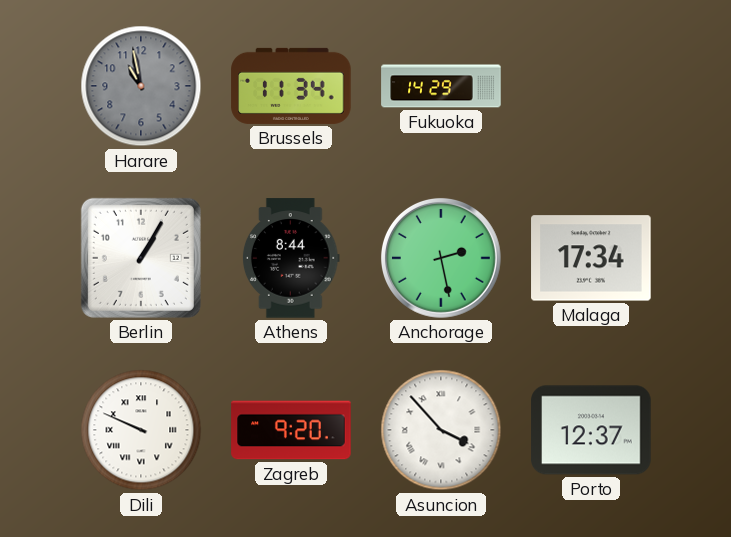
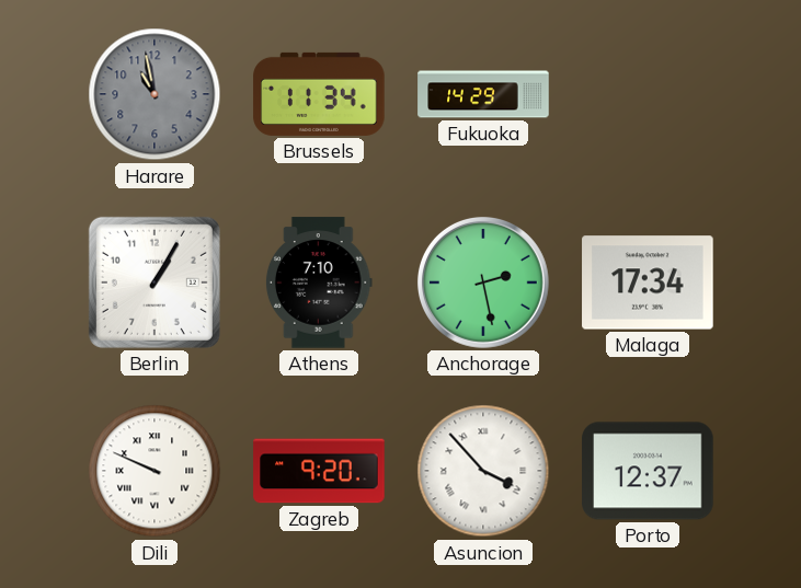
Athens: 8:44 -> 7:10
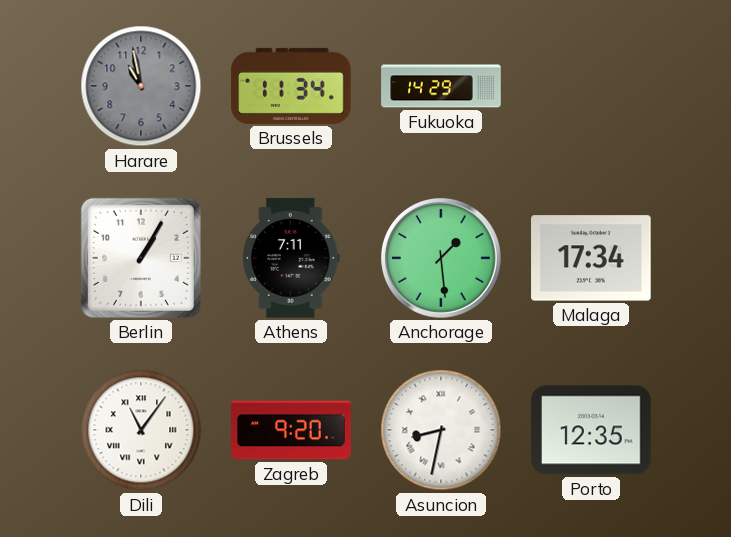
Athens: 7:10 -> 7:11
Anchorage: 2:28 -> 1:29
Dili: 9:49 -> 11:06
Asuncion: 3:53 -> 8:32
Porto: 12:37 -> 12:35
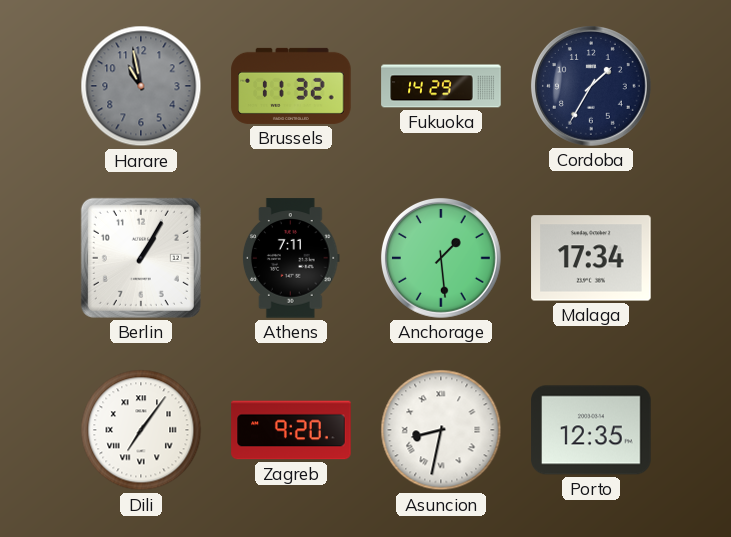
Brussels: 11:34 -> 11:32
Cordoba: none -> 1:35
Dili: 11:06 -> 7:06
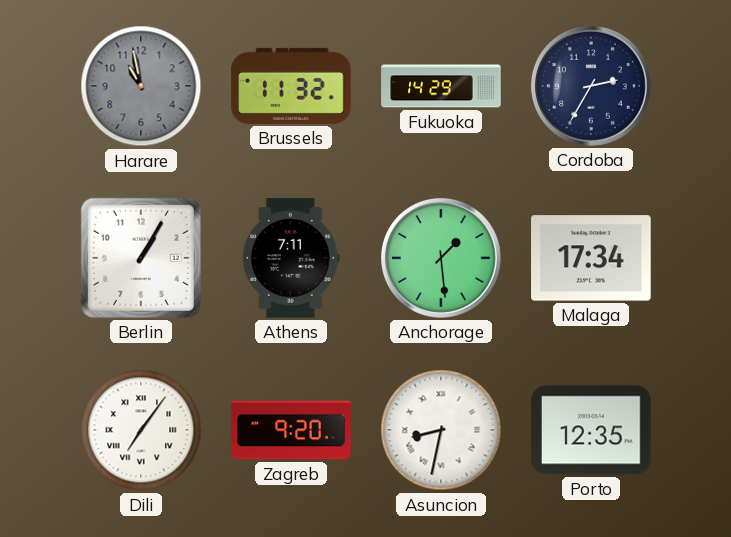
Cordoba: 1:35 -> 2:35
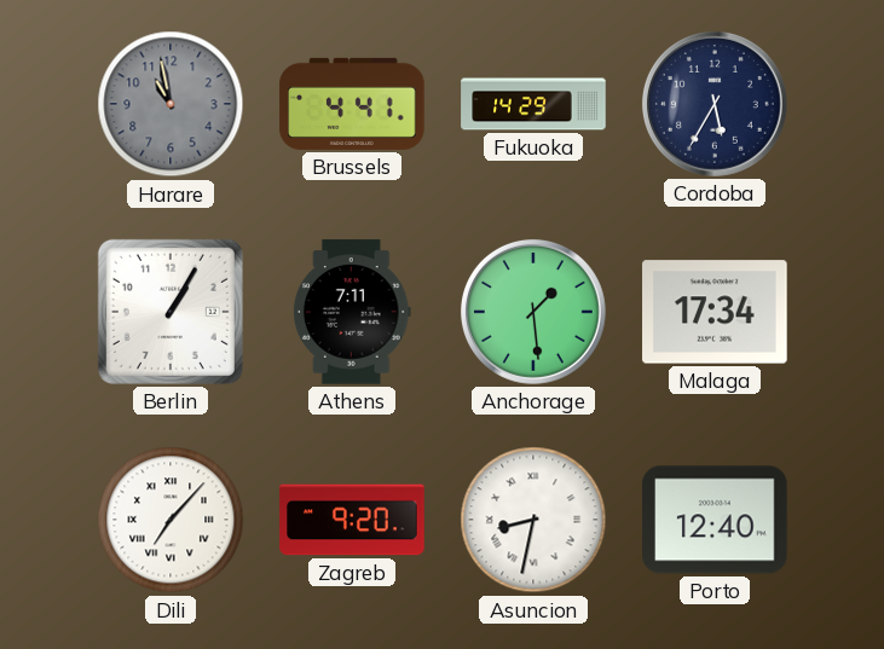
Brussels: 11:32 -> 4:41
Cordoba: 2:35 -> 5:35
Dili: 7:06 -> 7:07
Porto: 12:35 -> 12:40
